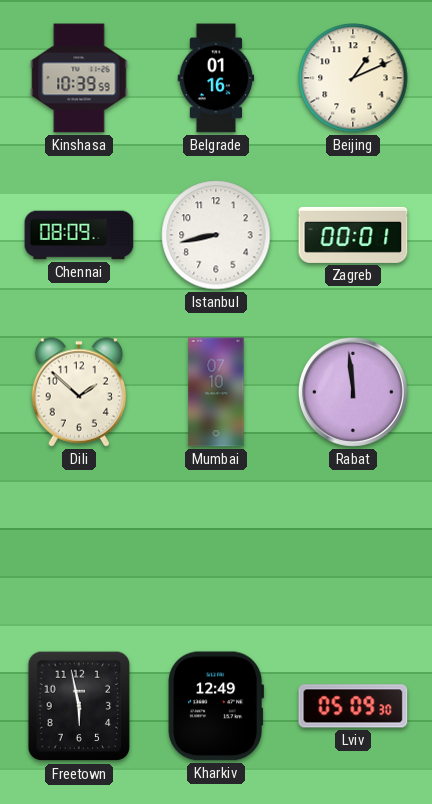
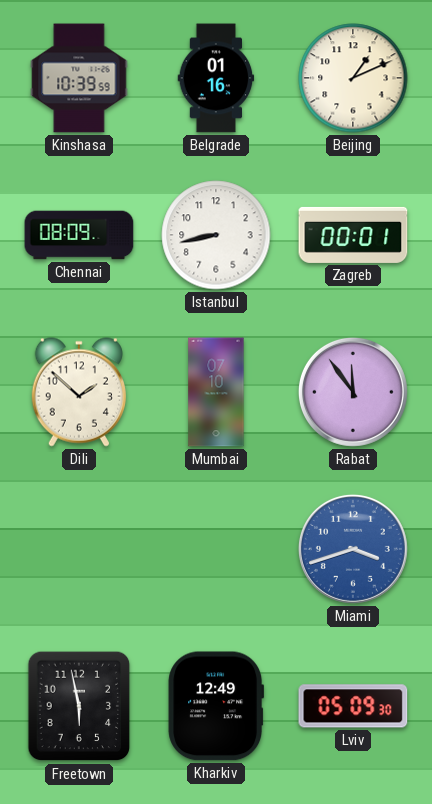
Rabat: 11:59 -> 11:54
Miami: none -> 3:42
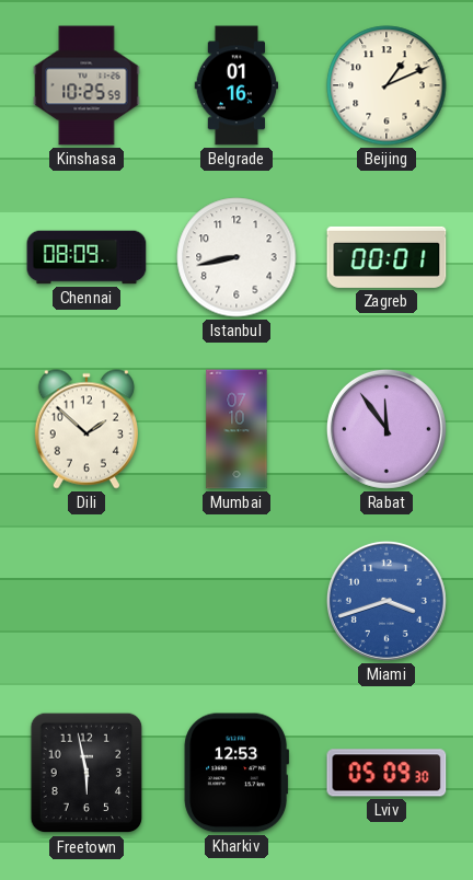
Kinshasa: 10:39 -> 10:25
Kharkiv: 12:49 -> 12:53
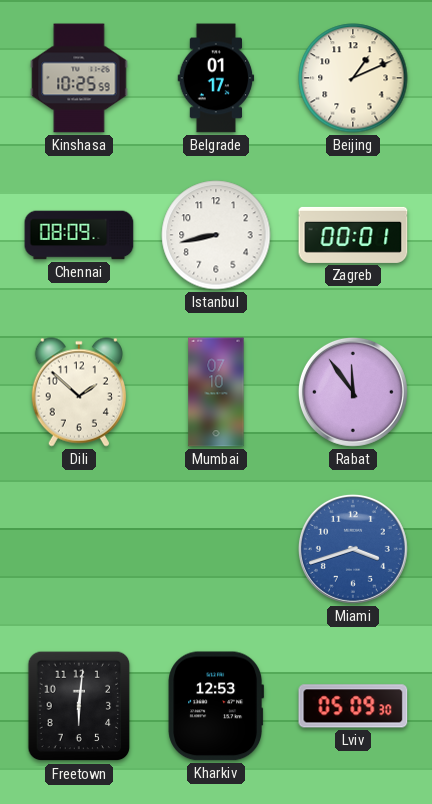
Belgrade: 01:16 -> 01:17
Freetown: 5:58 -> 6:01
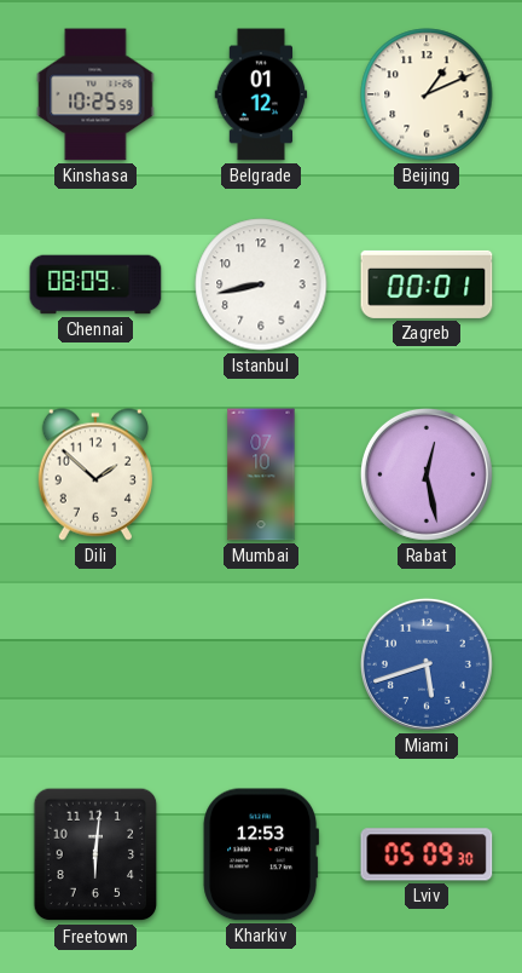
Belgrade: 01:17 -> 01:12
Rabat: 11:54 -> 12:28
Miami: 3:42 -> 5:42
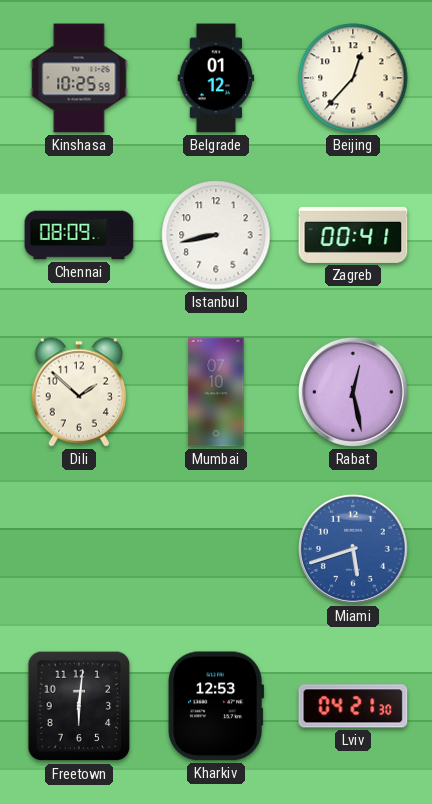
Beijing: 1:11 -> 12:37
Zagreb: 00:01 -> 00:41
Lviv: 05:09 -> 04:21
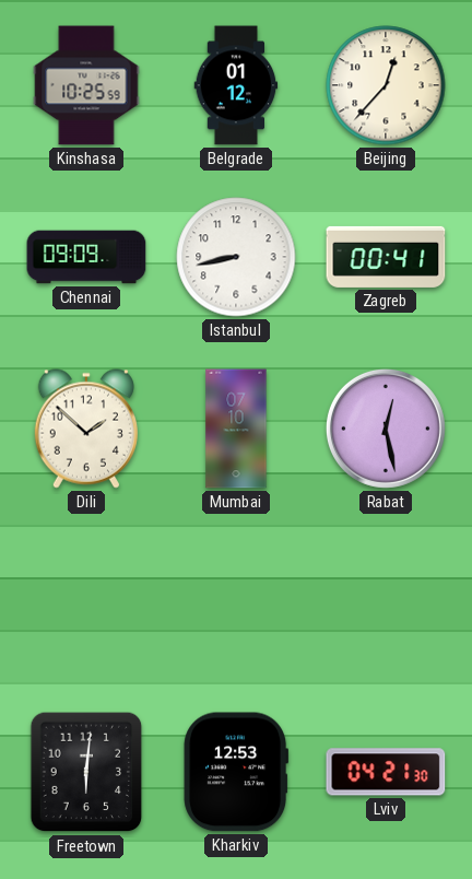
Chennai: 08:09 -> 09:09
Miami: 5:42 -> none
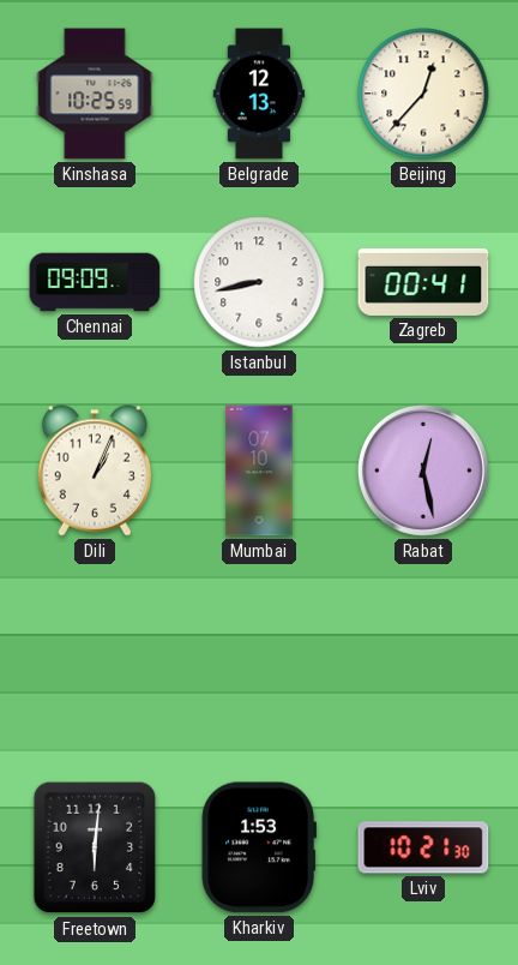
Belgrade: 01:12 -> 12:13
Dili: 1:52 -> 1:04
Kharkiv: 12:53 -> 1:53
Lviv: 04:21 -> 10:21
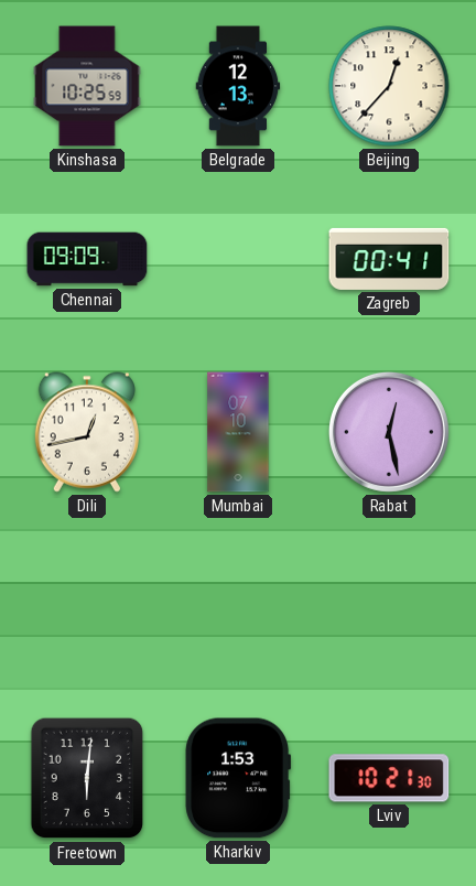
Istanbul: 8:43 -> none
Dili: 1:04 -> 12:43
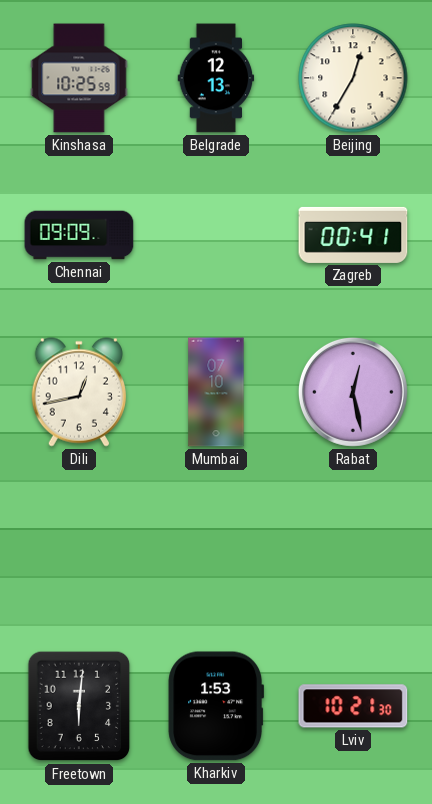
Beijing: 12:37 -> 12:35
